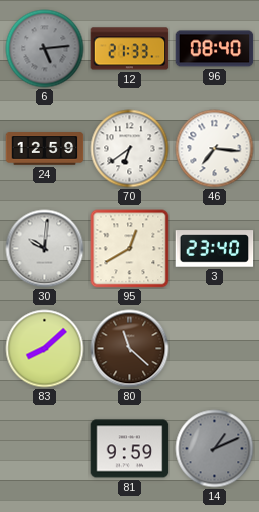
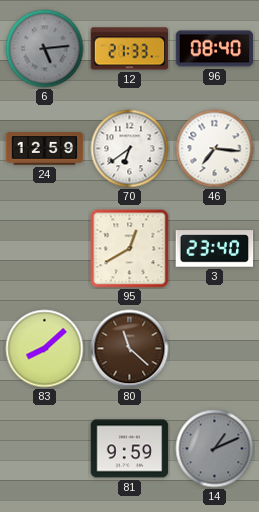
30: 10:01 -> none
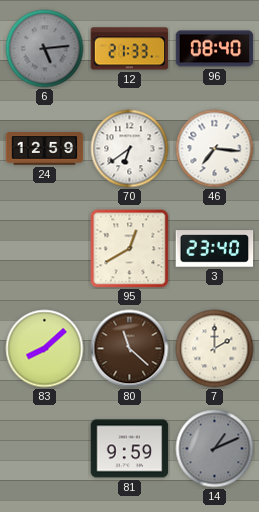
7: none -> 2:00
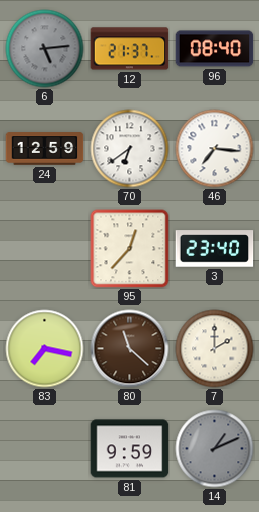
12: 21:33 -> 21:37
95: 12:40 -> 12:37
83: 8:08 -> 7:17
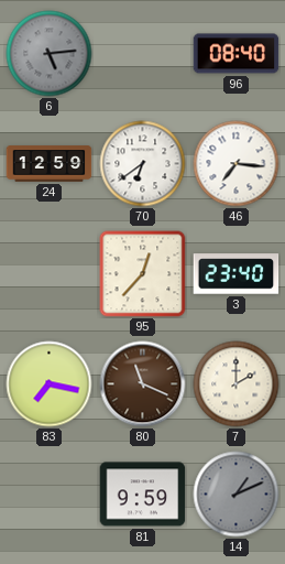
12: 21:37 -> none
80: 11:22 -> 11:19
